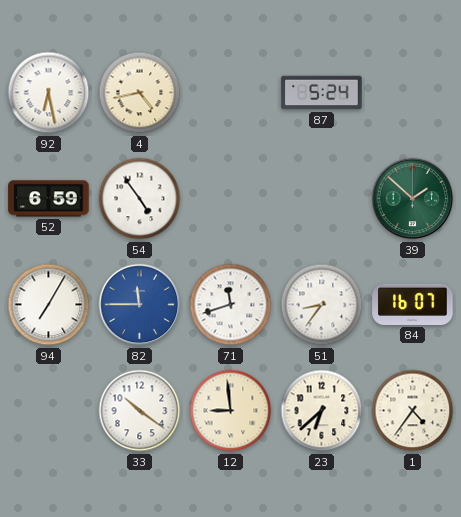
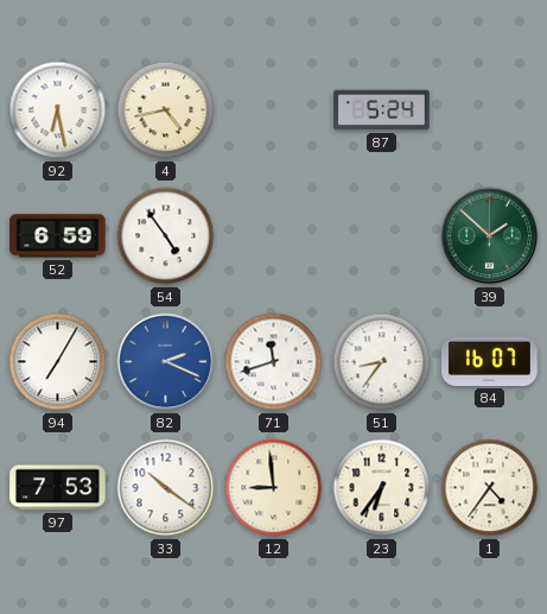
82: 11:45 -> 2:19
97: none -> 7:53
23: 6:38 -> 6:36
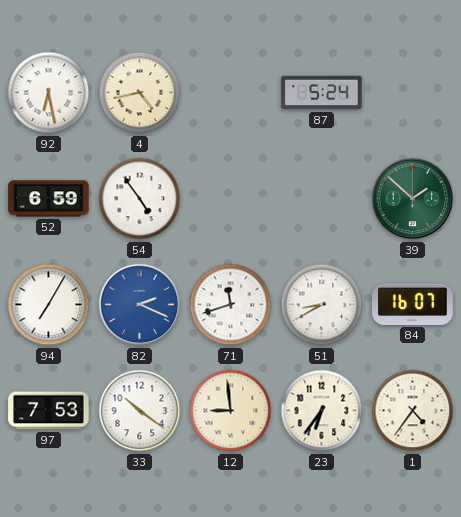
51: 8:36 -> 8:40
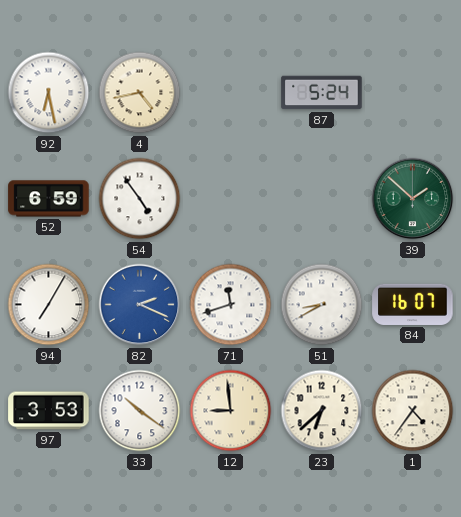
97: 7:53 -> 3:53
23: 6:36 -> 6:38
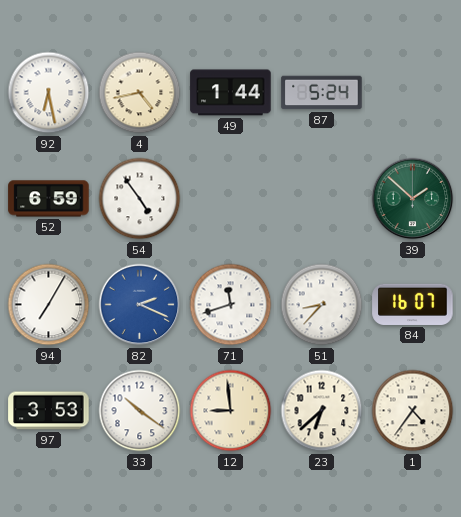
49: none -> 1:44
51: 8:40 -> 8:37
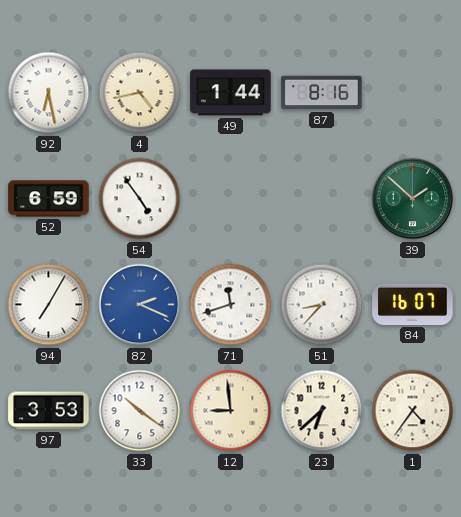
87: 5:24 -> 8:16
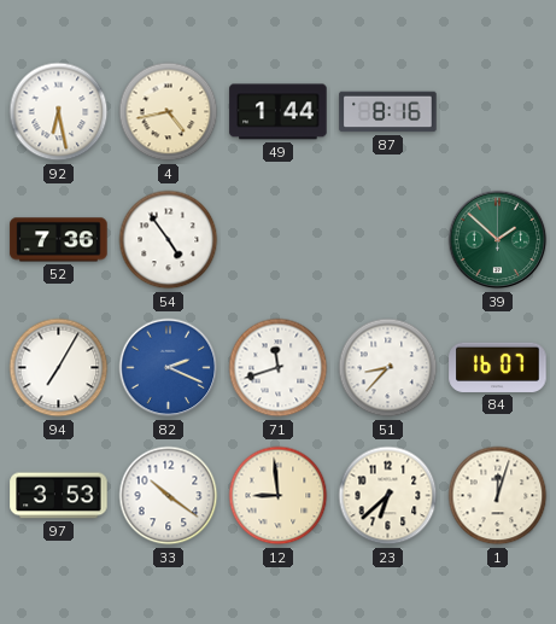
52: 6:59 -> 7:36
1: 4:36 -> 12:03
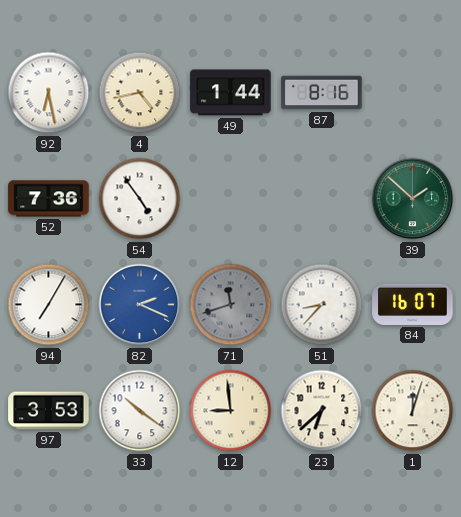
71 dial: white -> grey
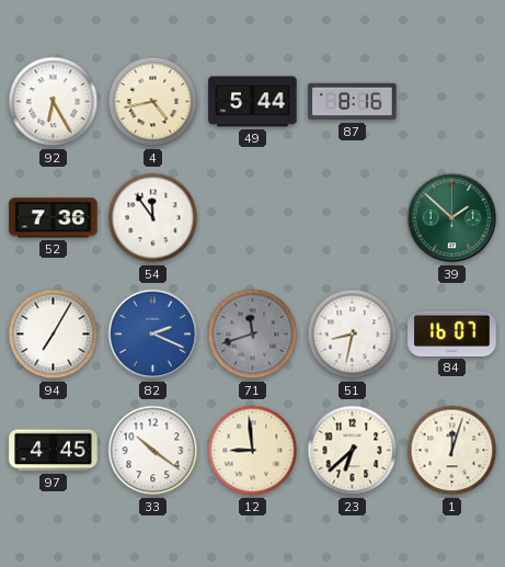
92: 6:28 -> 6:25
49: 1:44 -> 5:44
54: 4:54 -> 11:54
51: 8:37 -> 8:32
97: 3:53 -> 4:45
